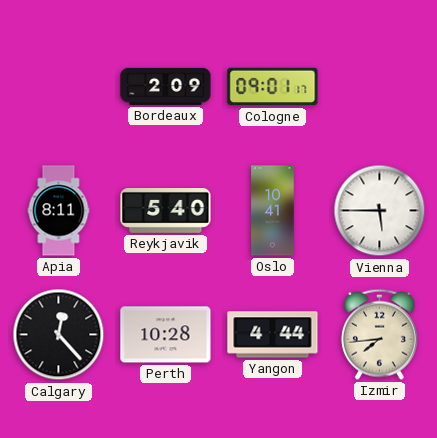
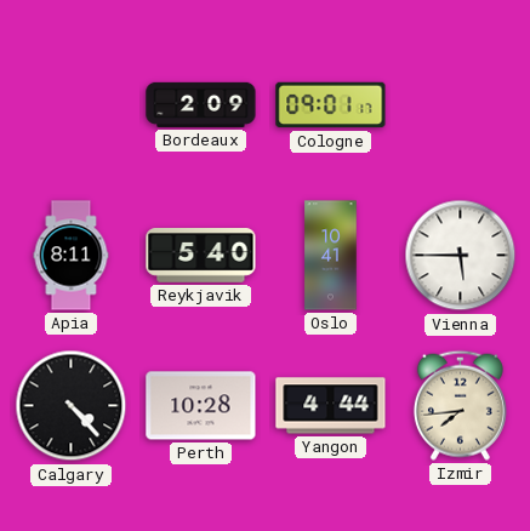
Calgary: 12:23 -> 4:23
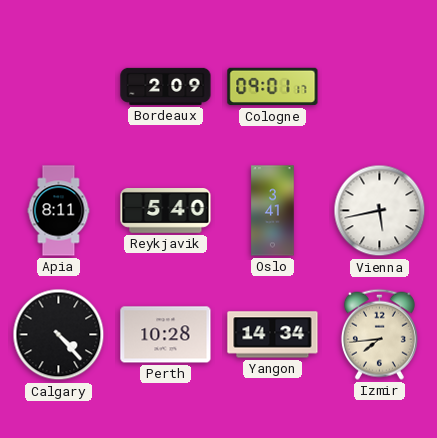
Oslo: 10:41 -> 3:41
Vienna: 5:45 -> 5:43
Yangon: 4:44 -> 14:34
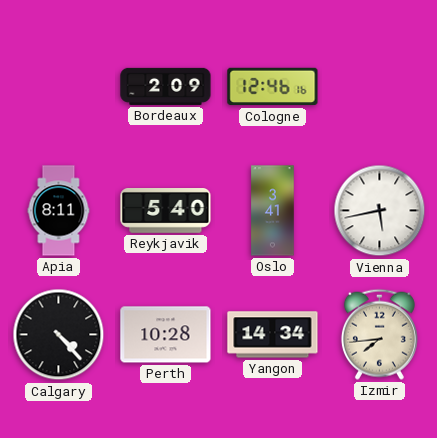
Cologne: 09:01 -> 12:46
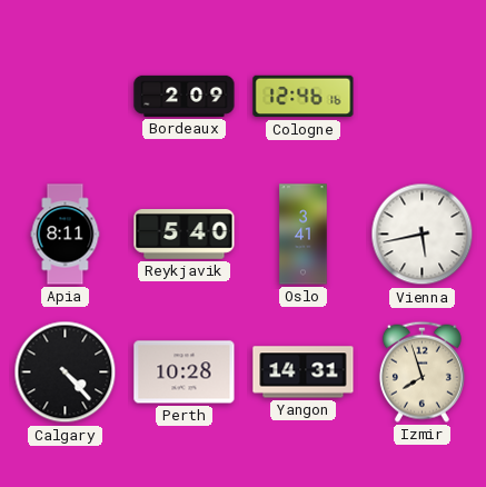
Yangon: 14:34 -> 14:31
Izmir: 7:44 -> 7:57
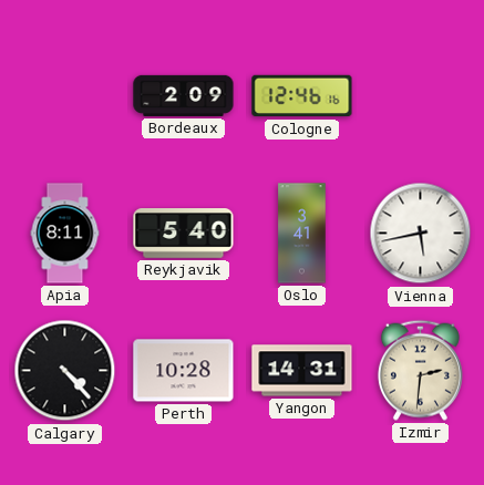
Izmir: 7:57 -> 2:31
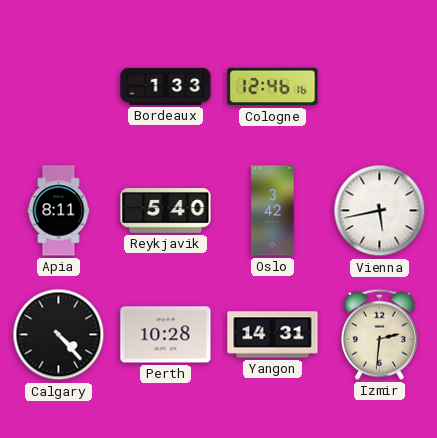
Bordeaux: 2:09 -> 1:33
Oslo: 3:41 -> 3:42
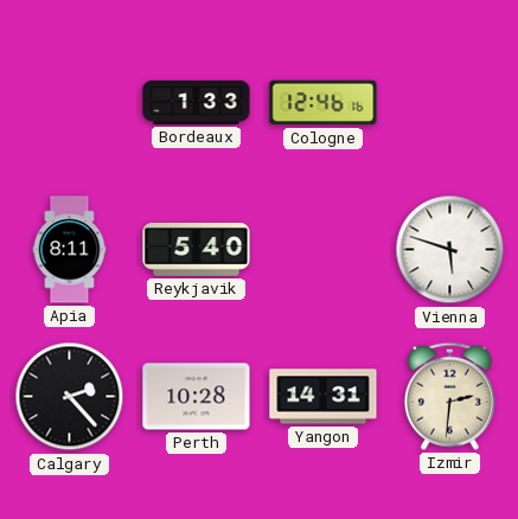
Oslo: 3:42 -> none
Vienna: 5:43 -> 5:48
Calgary: 4:23 -> 2:23
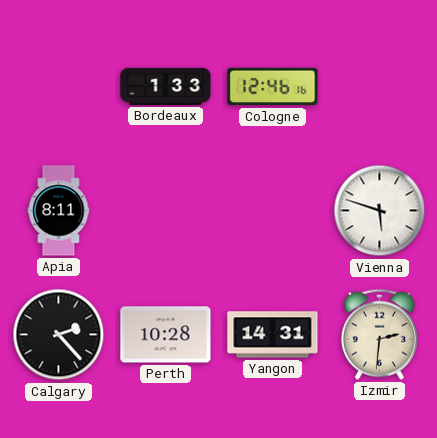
Reykjavik: 5:40 -> none
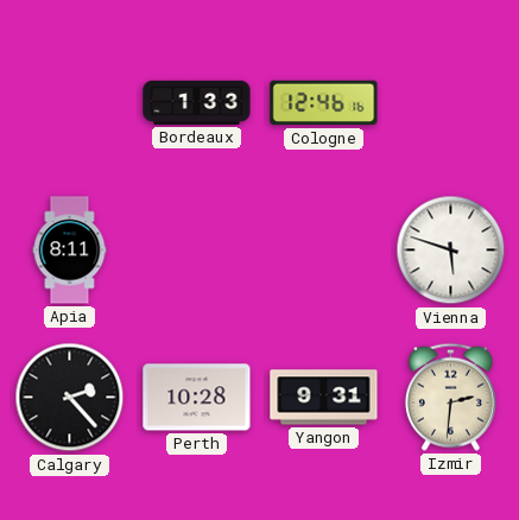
Yangon: 14:31 -> 9:31
